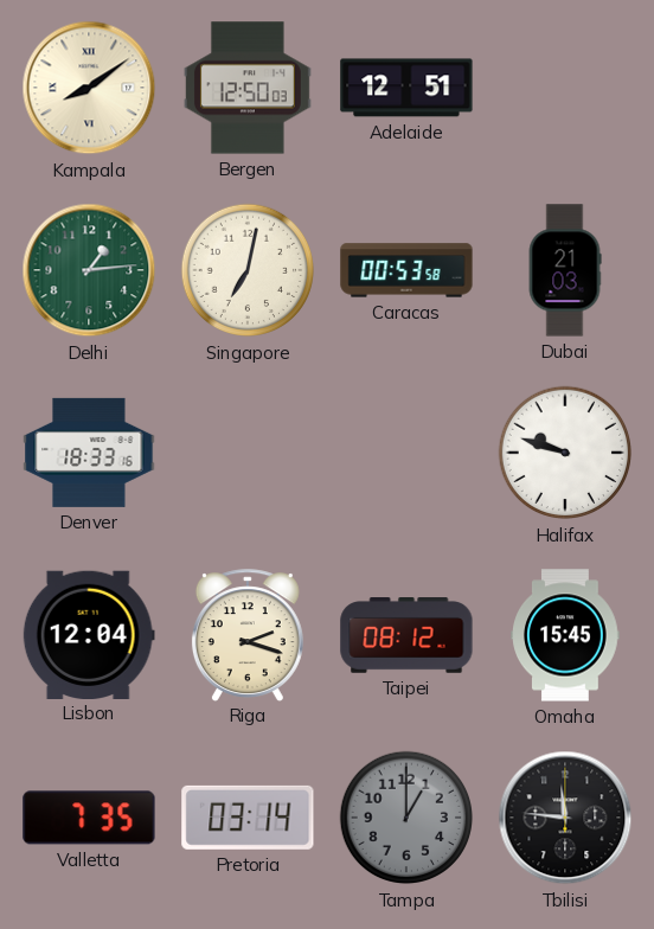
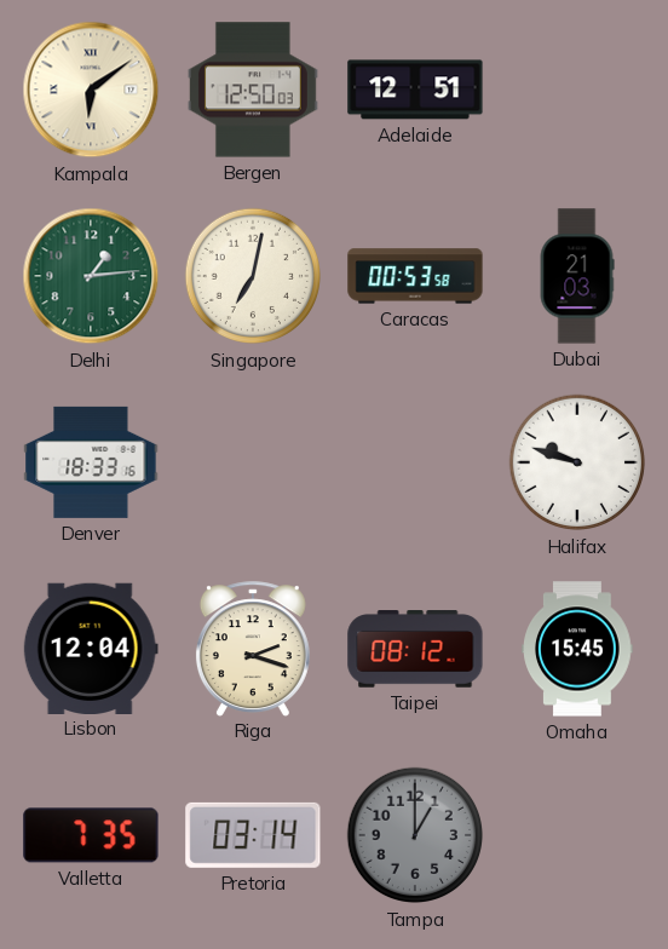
Kampala: 8:09 -> 6:09
Tbilisi: 11:46 -> none
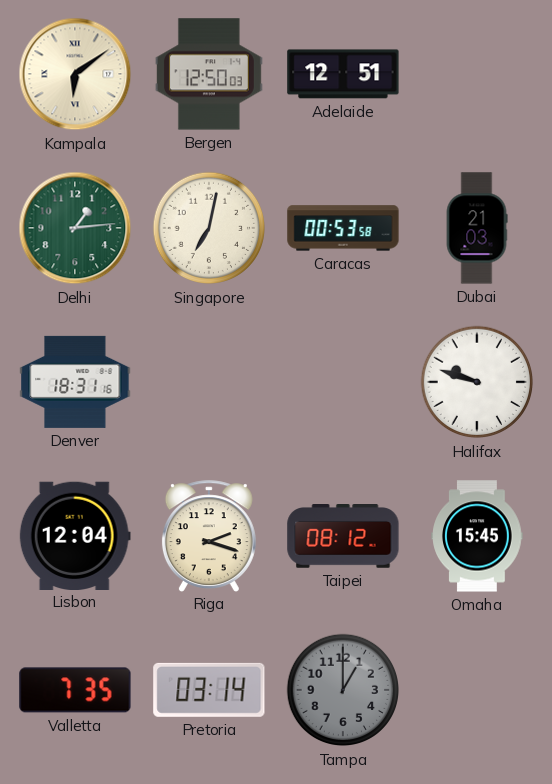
Denver: 18:33 -> 18:31
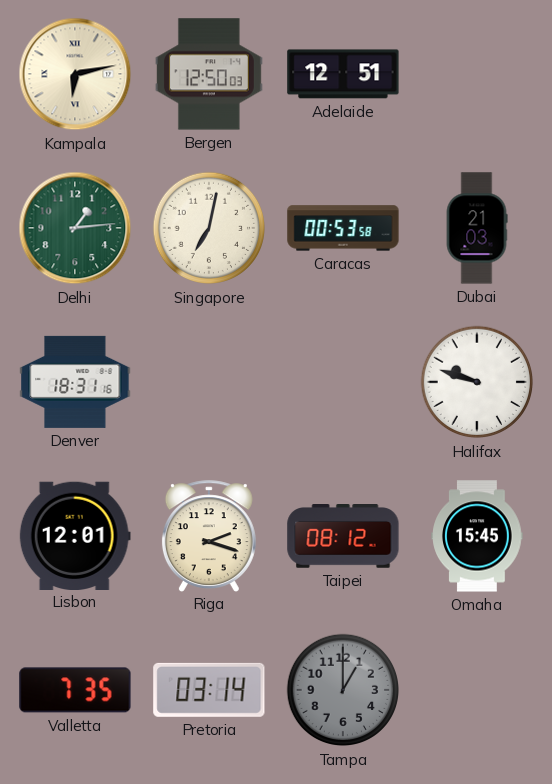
Kampala: 6:09 -> 6:13
Lisbon: 12:04 -> 12:01
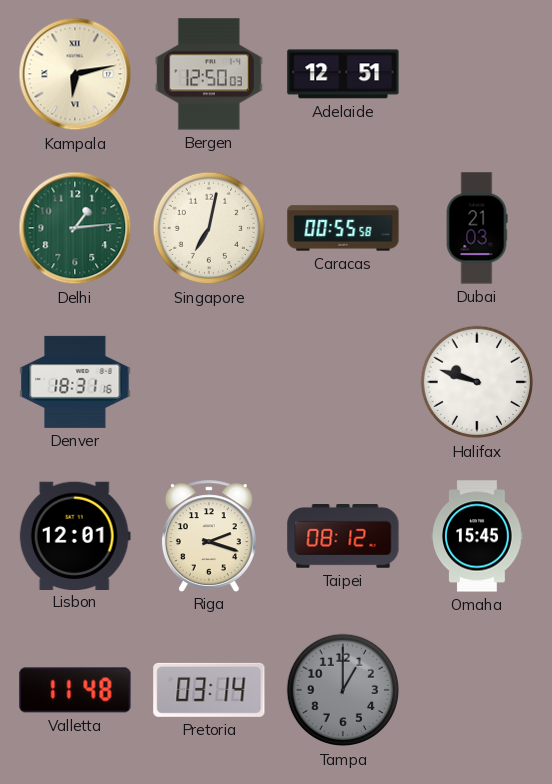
Caracas: 00:53 -> 00:55
Valletta: 7:35 -> 11:48
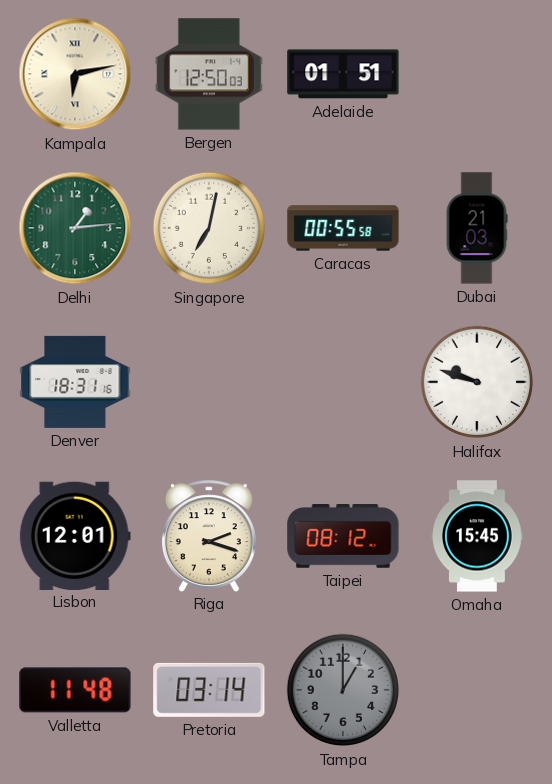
Adelaide: 12:51 -> 01:51
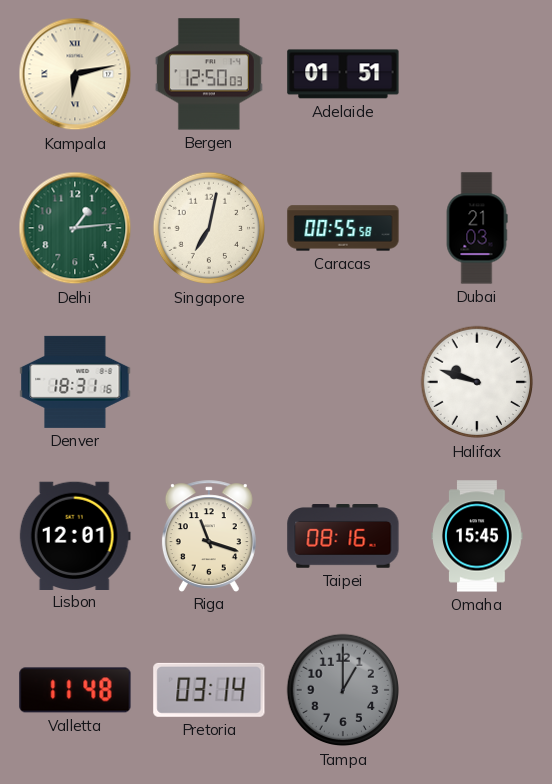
Riga: 2:18 -> 11:18
Taipei: 08:12 -> 08:16
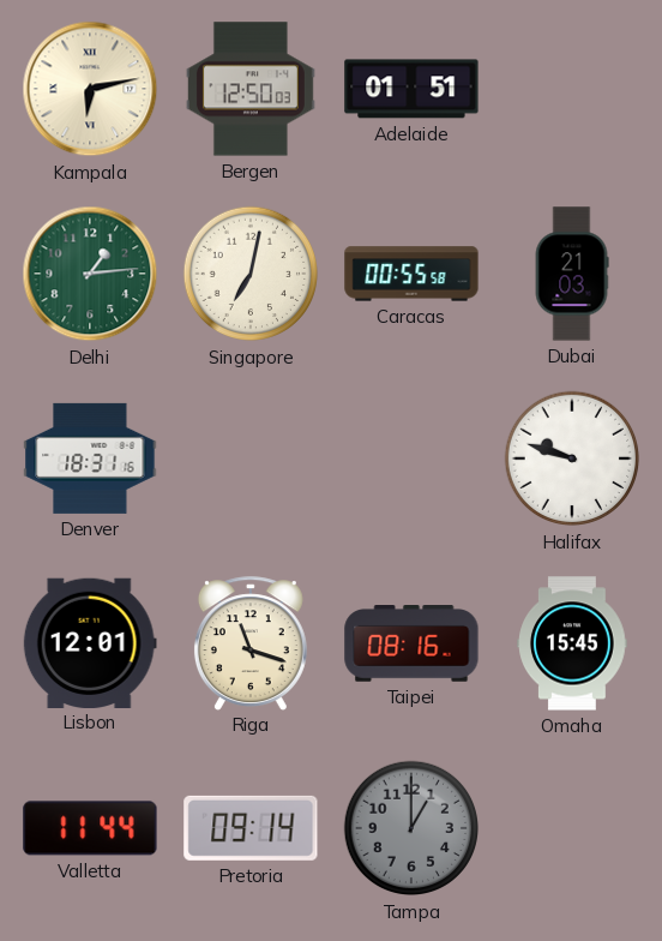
Valletta: 11:48 -> 11:44
Pretoria: 03:14 -> 09:14
